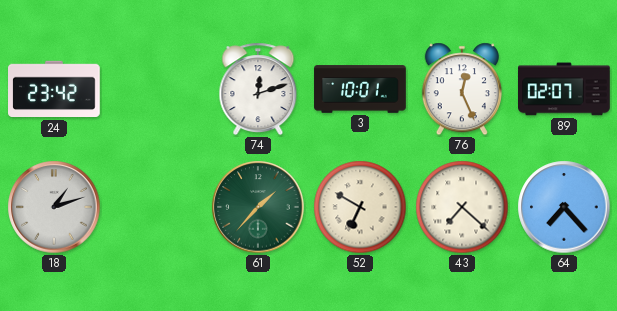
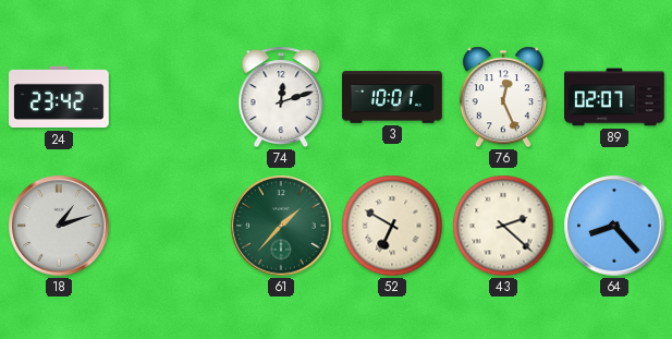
43: 7:22 -> 2:22
64: 7:23 -> 8:23
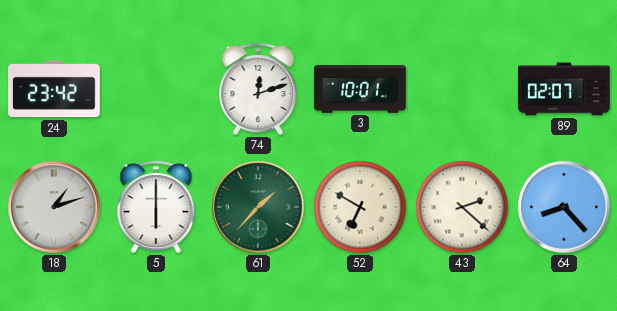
76: 12:26 -> none
5: none -> 6:00
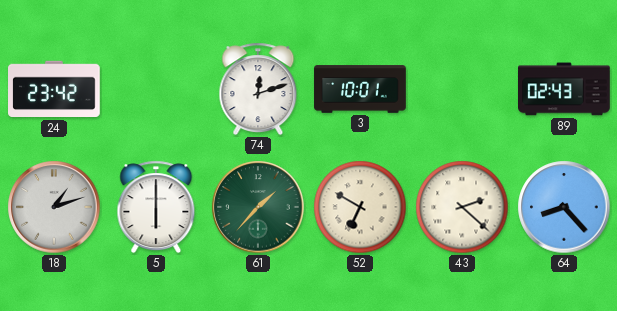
89: 02:07 -> 02:43
